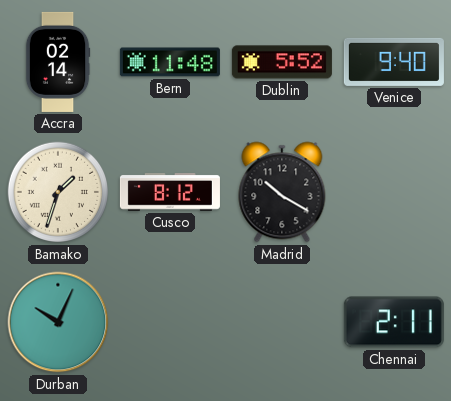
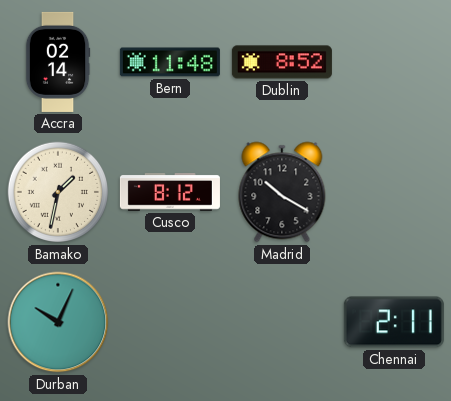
Dublin: 5:52 -> 8:52
Venice: 9:40 -> none
Bamako: 1:33 -> 1:32
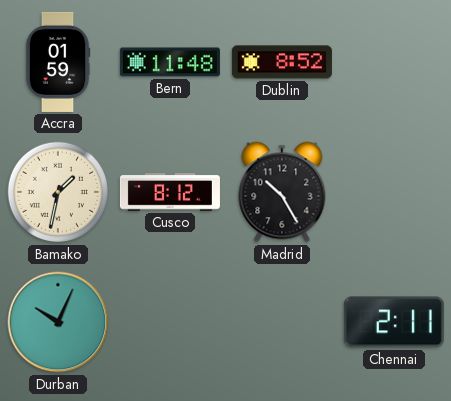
Accra: 02:14 -> 01:59
Madrid: 10:20 -> 10:25
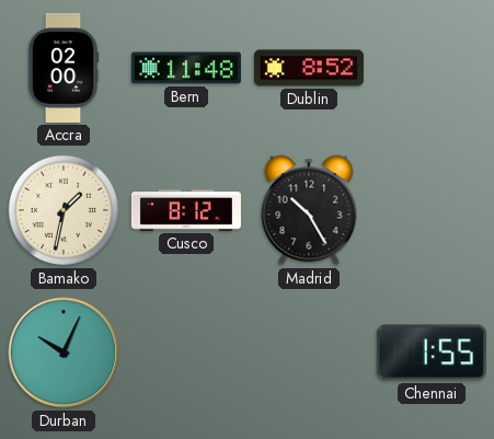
Accra: 01:59 -> 02:00
Chennai: 2:11 -> 1:55
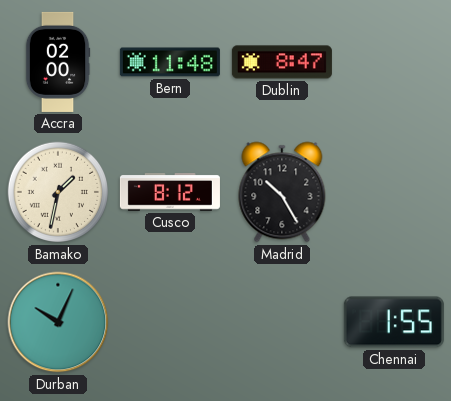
Dublin: 8:52 -> 8:47
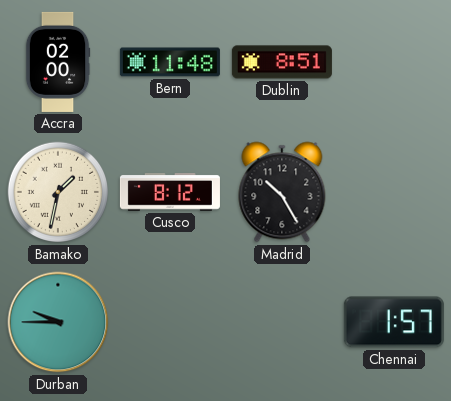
Dublin: 8:47 -> 8:51
Durban: 10:04 -> 9:45
Chennai: 1:55 -> 1:57
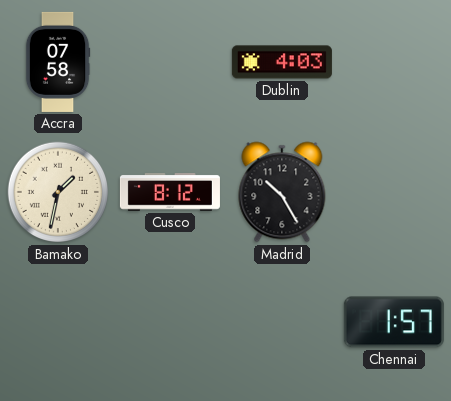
Accra: 02:00 -> 07:58
Bern: 11:48 -> none
Dublin: 8:51 -> 4:03
Durban: 9:45 -> none
